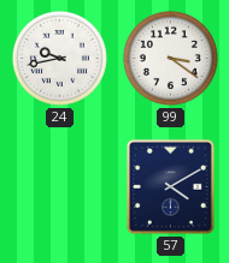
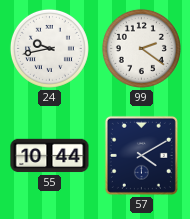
99: 3:21 -> 2:21
55: none -> 10:44
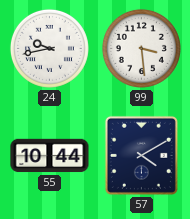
99: 2:21 -> 3:29
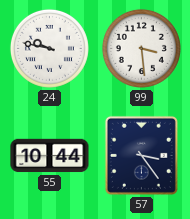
24: 9:43 -> 9:47
57: 4:10 -> 3:24
